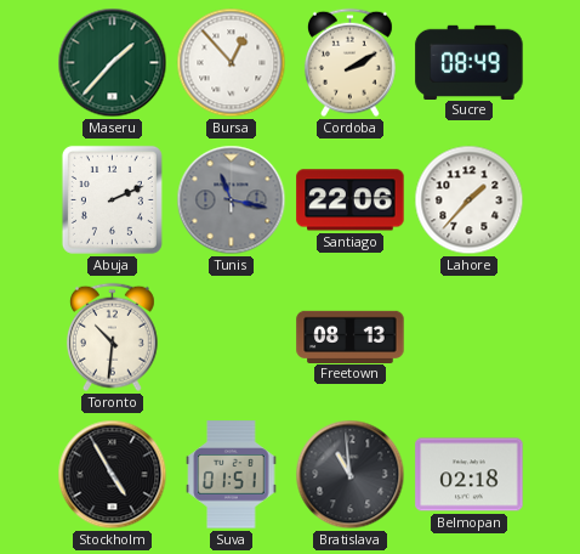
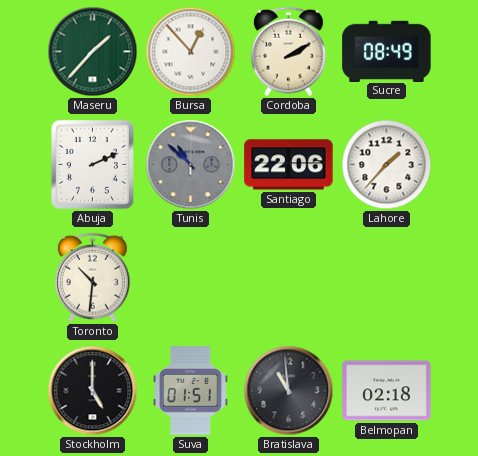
Tunis: 11:17 -> 10:52
Freetown: 08:13 -> none
Stockholm: 4:55 -> 5:00
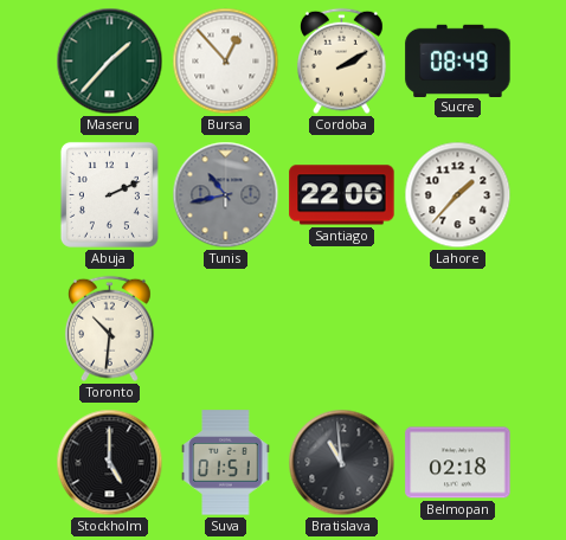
Tunis: 10:52 -> 10:43
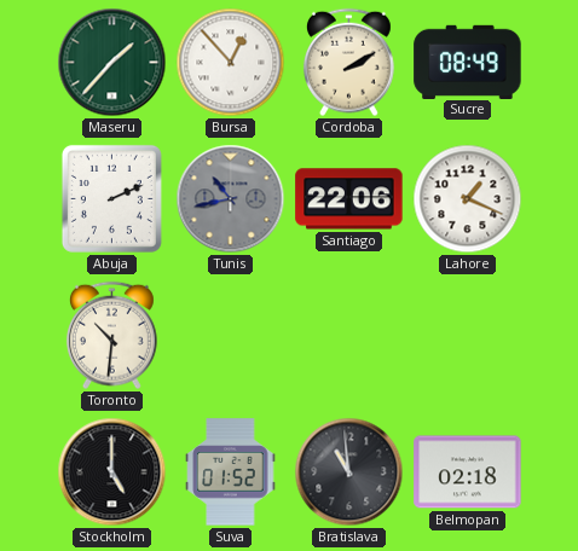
Lahore: 1:37 -> 1:19
Suva: 01:51 -> 01:52
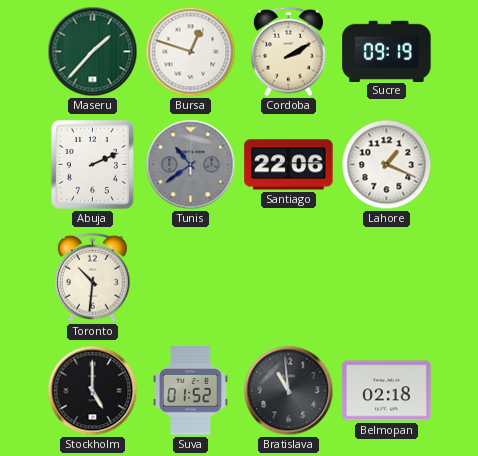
Bursa: 12:53 -> 12:48
Sucre: 08:49 -> 09:19
Tunis: 10:43 -> 10:39
